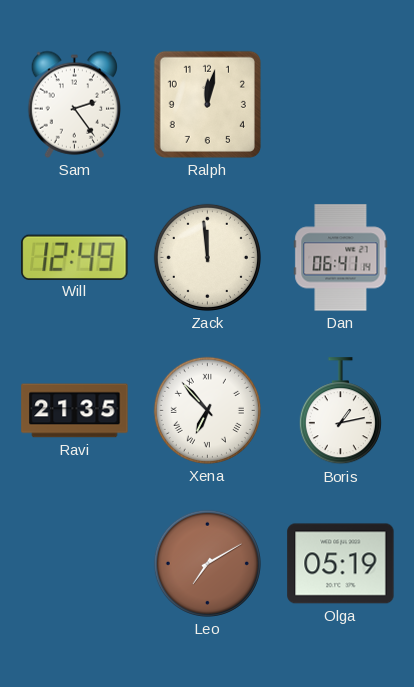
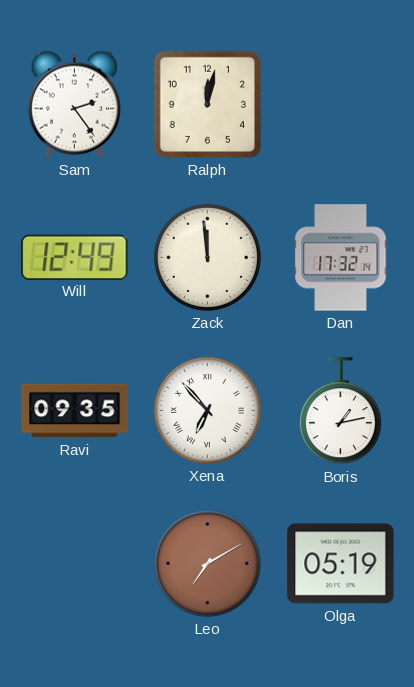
Dan: 06:41 -> 17:32
Ravi: 21:35 -> 09:35
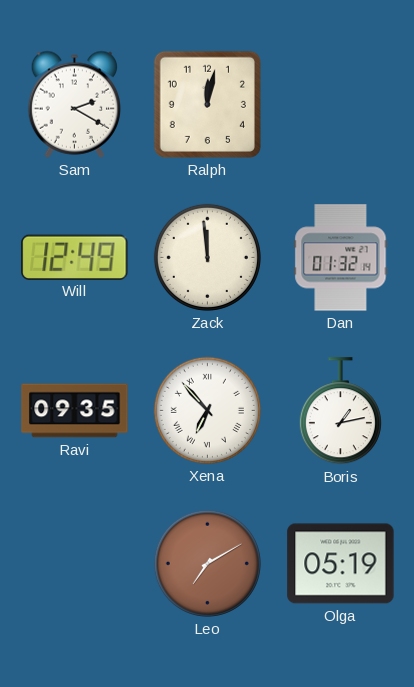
Sam: 2:24 -> 2:20
Dan: 17:32 -> 01:32
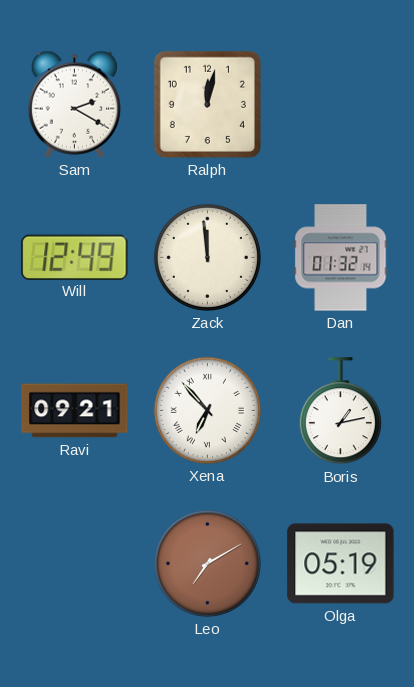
Ravi: 09:35 -> 09:21
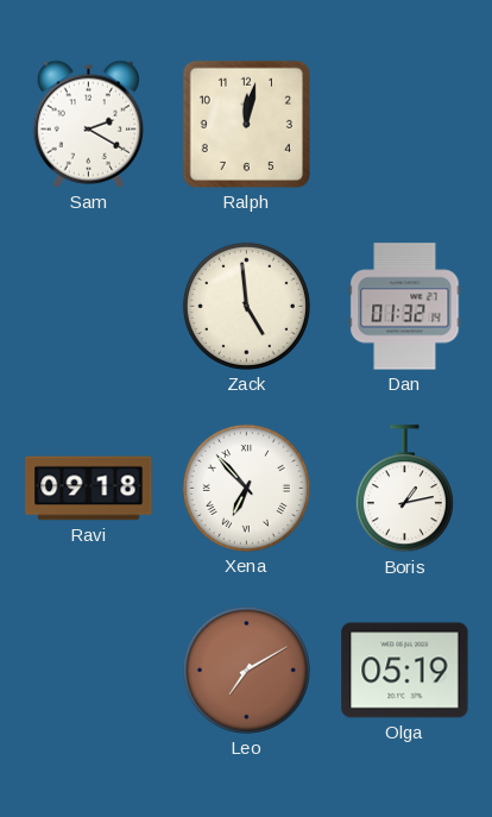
Will: 12:49 -> none
Zack: 11:59 -> 4:59
Ravi: 09:21 -> 09:18
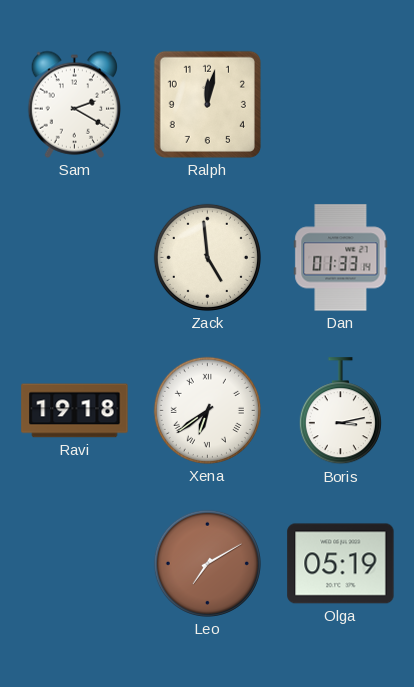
Dan: 01:32 -> 01:33
Ravi: 09:18 -> 19:18
Xena: 6:53 -> 6:39
Boris: 1:13 -> 3:13
